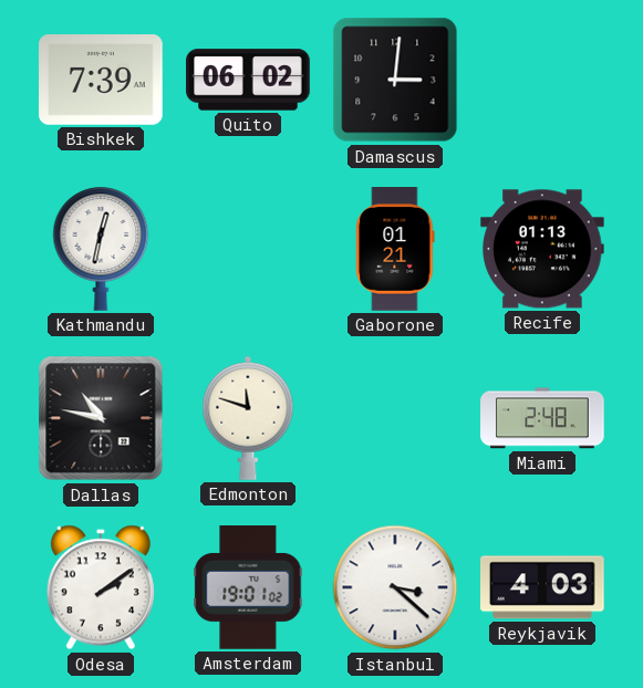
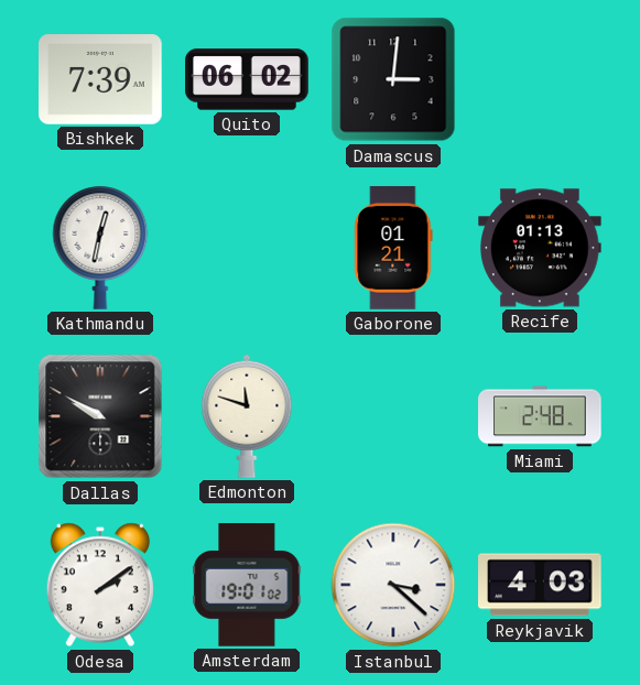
Dallas: 10:47 -> 9:50
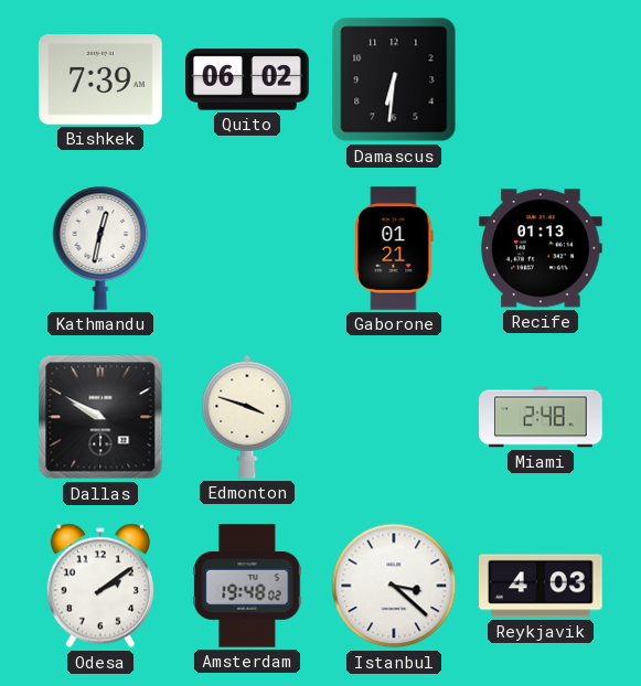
Damascus: 3:01 -> 6:31
Edmonton: 11:48 -> 3:48
Amsterdam: 19:01 -> 19:48
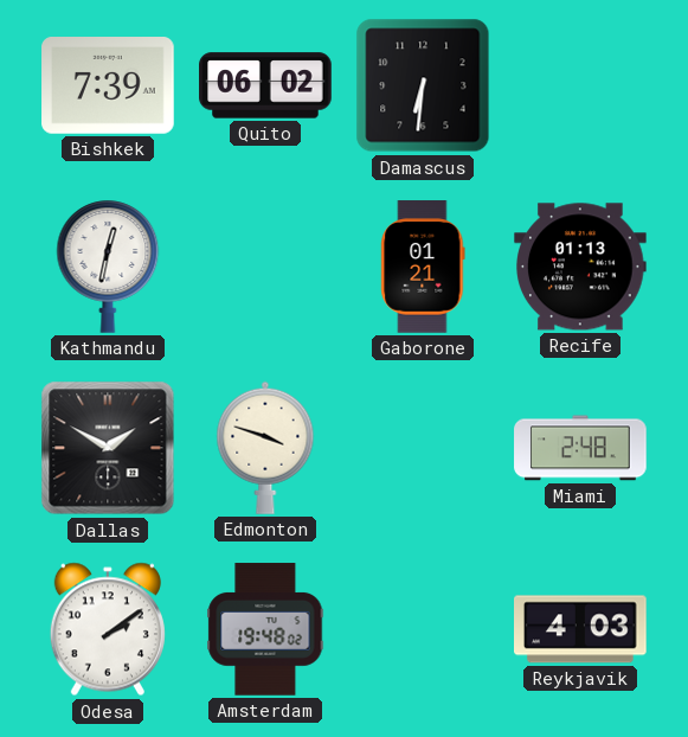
Dallas: 9:50 -> 1:50
Istanbul: 3:22 -> none
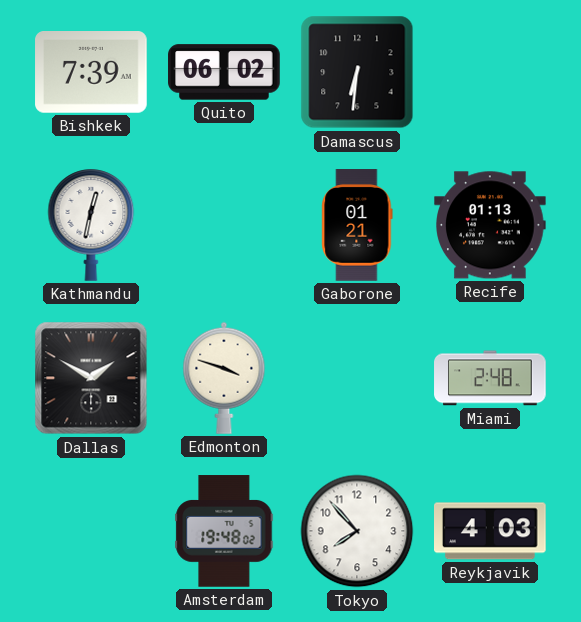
Odesa: 2:09 -> none
Tokyo: none -> 7:53
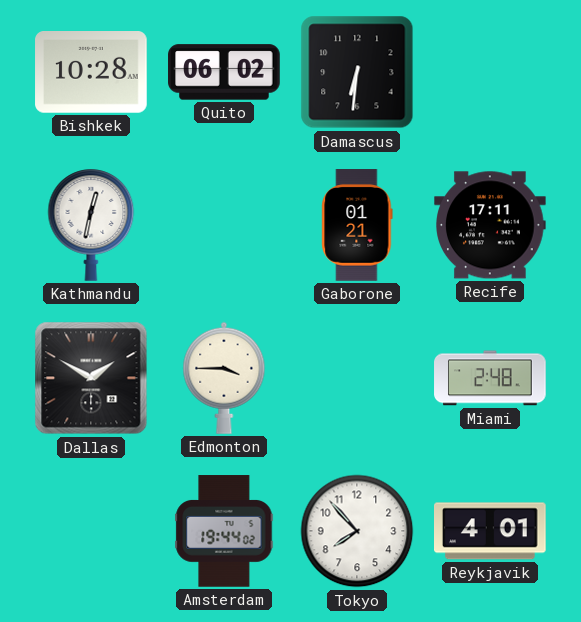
Bishkek: 7:39 -> 10:28
Recife: 01:13 -> 17:11
Edmonton: 3:48 -> 3:45
Amsterdam: 19:48 -> 19:44
Reykjavik: 4:03 -> 4:01
